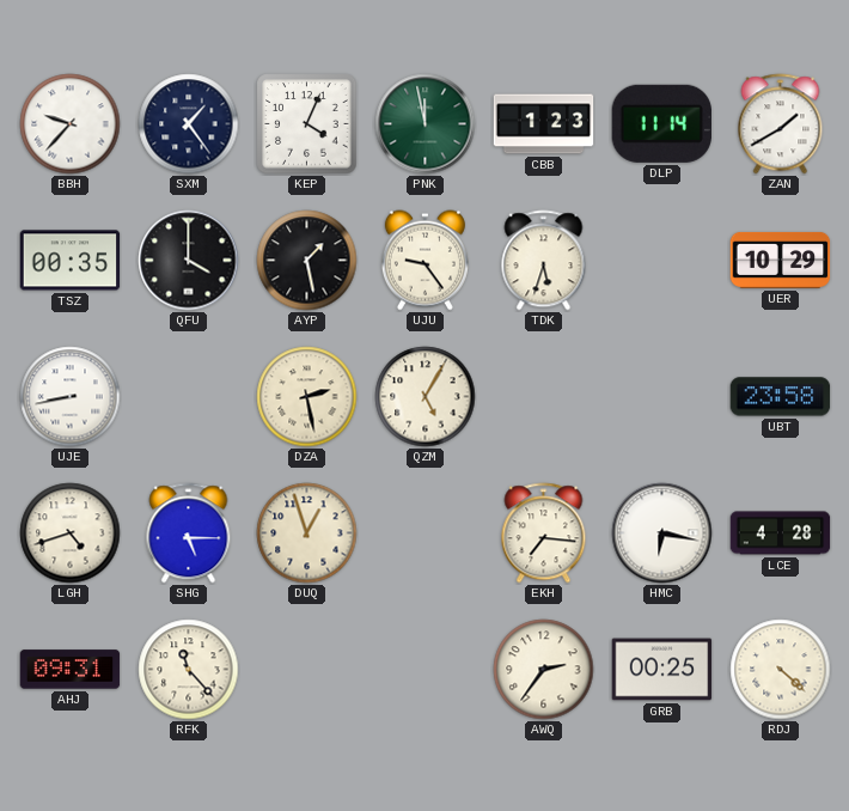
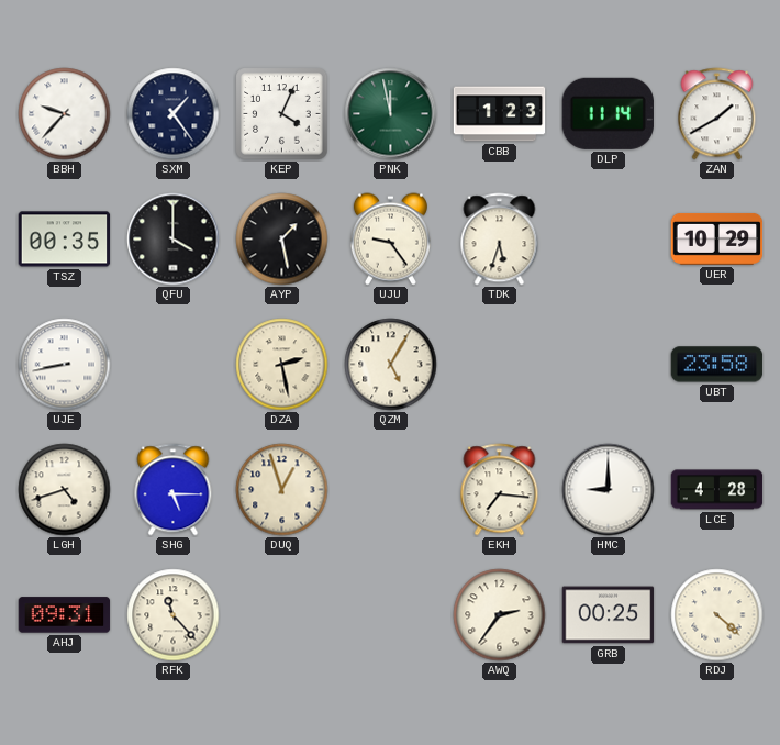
HMC: 6:17 -> 9:00
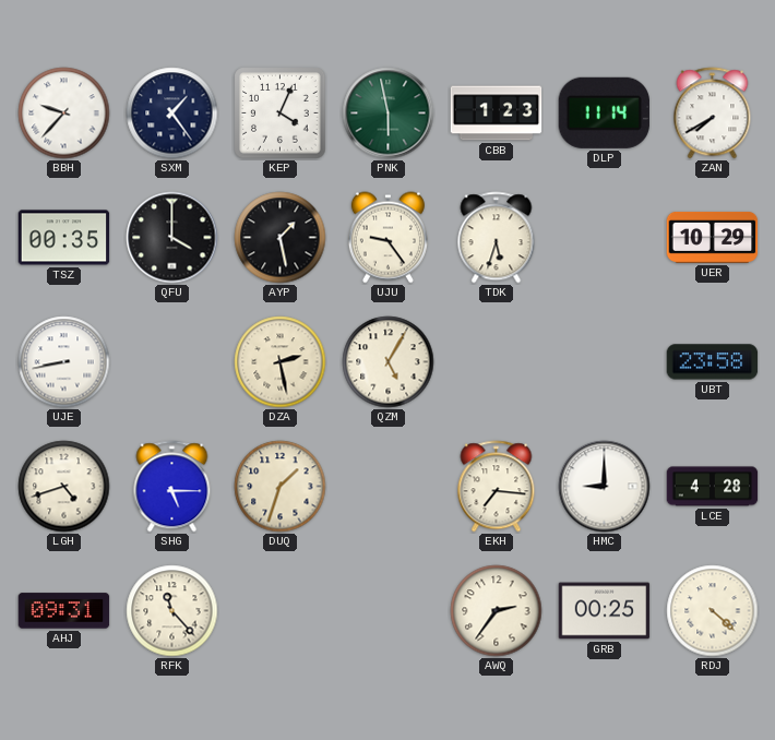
PNK: 11:58 -> 5:58
ZAN: 1:40 -> 7:40
DUQ: 12:57 -> 1:33
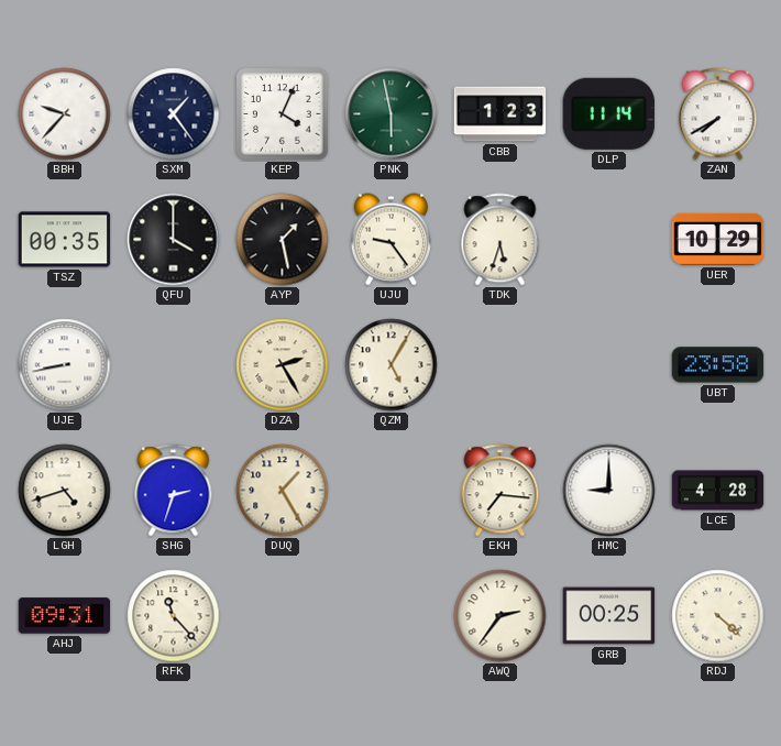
DZA: 2:28 -> 2:25
SHG: 5:15 -> 2:33
DUQ: 1:33 -> 1:25
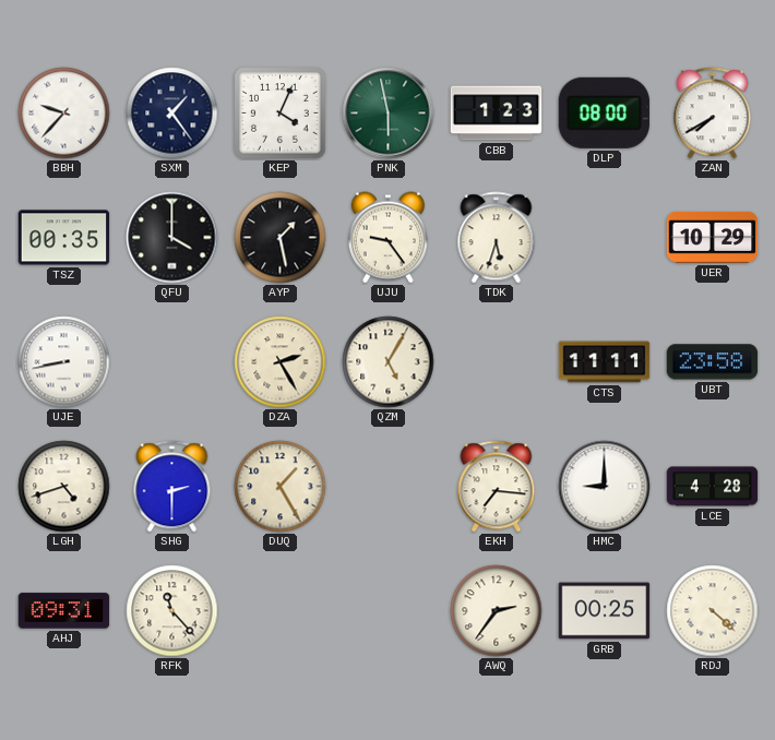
DLP: 11:14 -> 08:00
CTS: none -> 11:11
SHG: 2:33 -> 2:30
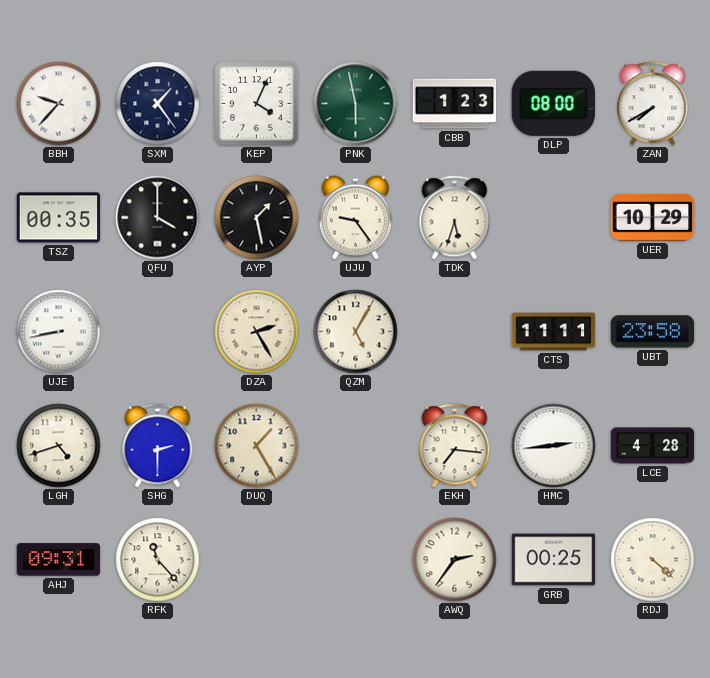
HMC: 9:00 -> 2:44
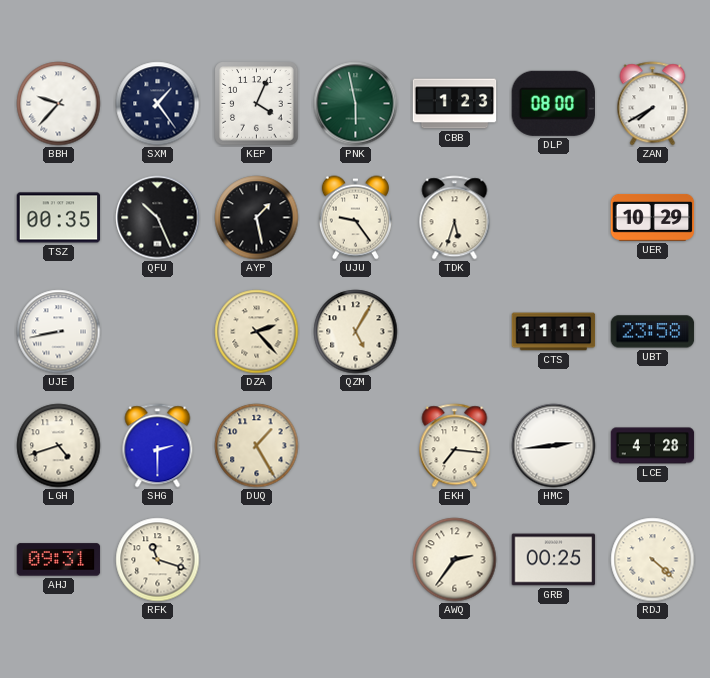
QFU: 4:00 -> 10:26
DZA: 2:25 -> 2:23
RFK: 11:23 -> 11:18
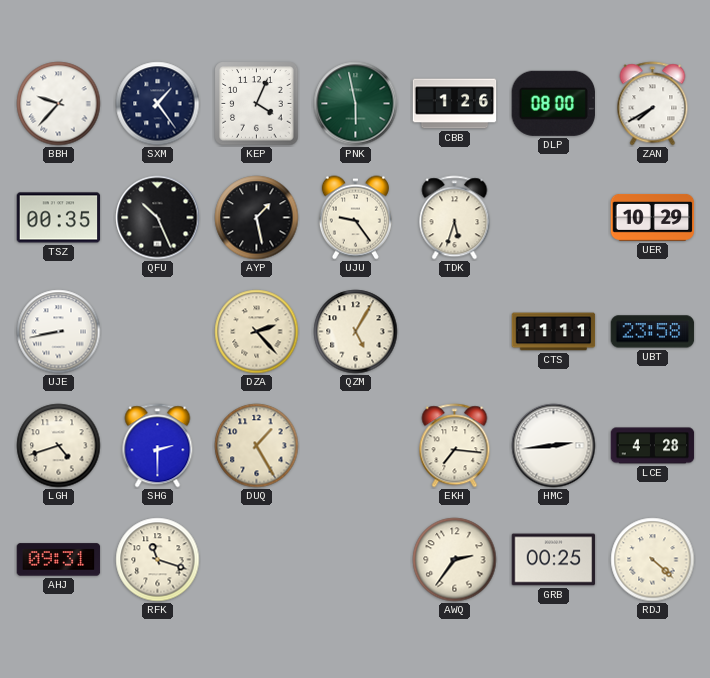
CBB: 1:23 -> 1:26
